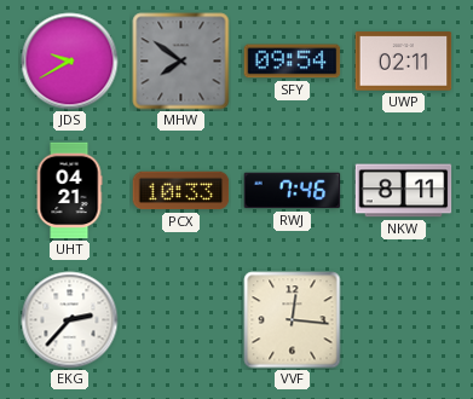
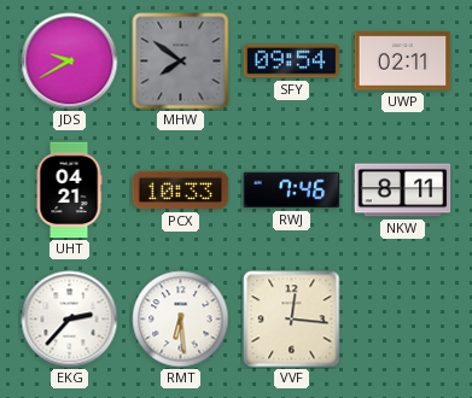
RMT: none -> 6:29
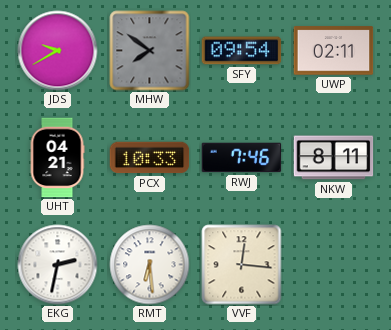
EKG: 2:37 -> 2:32
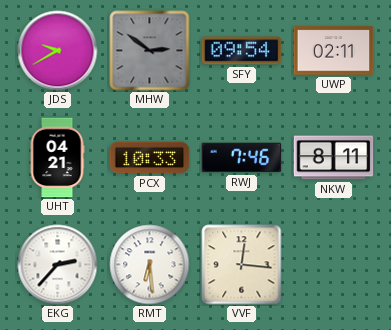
MHW: 7:51 -> 2:51
EKG: 2:32 -> 2:37
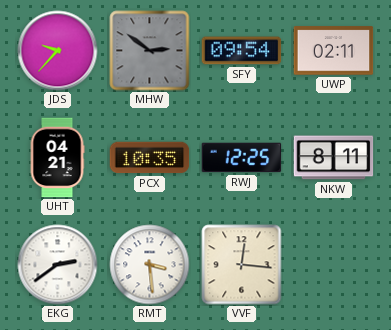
JDS: 9:40 -> 9:37
PCX: 10:33 -> 10:35
RWJ: 7:46 -> 12:25
EKG: 2:37 -> 2:39
RMT: 6:29 -> 3:29
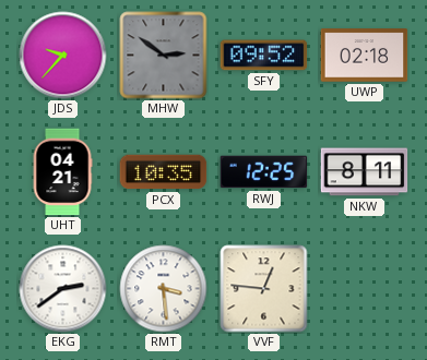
SFY: 09:54 -> 09:52
UWP: 02:11 -> 02:18
VVF: 12:16 -> 12:46
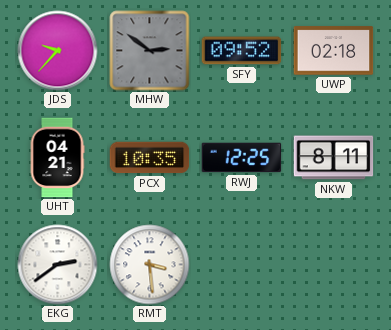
VVF: 12:46 -> none
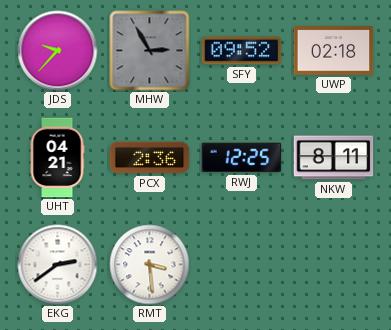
MHW: 2:51 -> 2:55
PCX: 10:35 -> 2:36
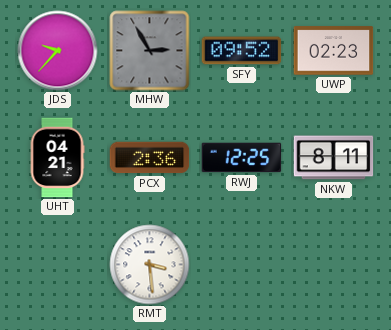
UWP: 02:18 -> 02:23
EKG: 2:39 -> none
